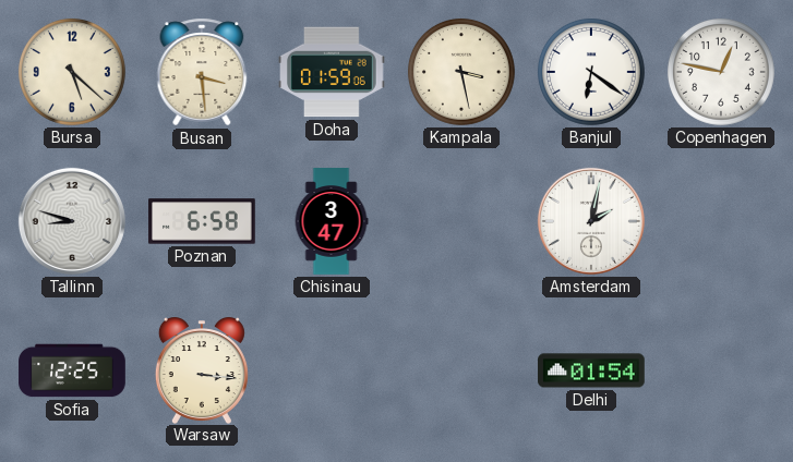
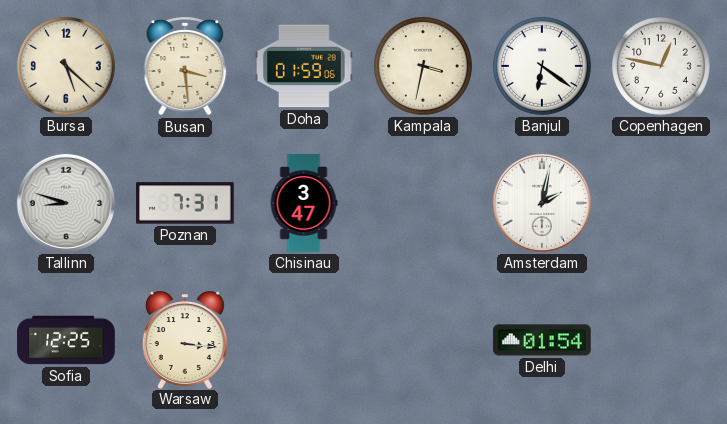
Kampala: 3:28 -> 3:32
Poznan: 6:58 -> 7:31
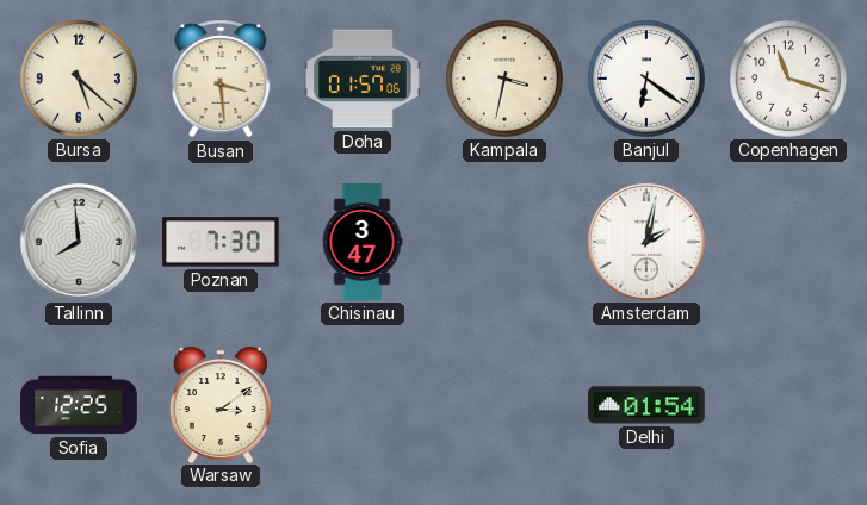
Doha: 01:59 -> 01:57
Copenhagen: 12:47 -> 11:18
Tallinn: 8:48 -> 7:59
Poznan: 7:31 -> 7:30
Warsaw: 3:16 -> 3:09
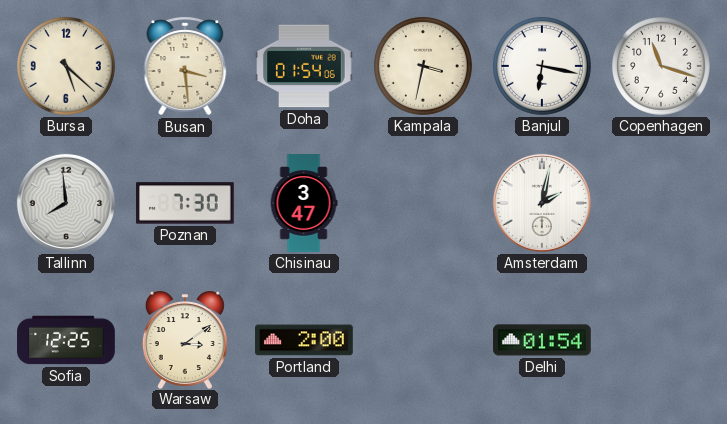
Doha: 01:57 -> 01:54
Banjul: 6:21 -> 6:17
Portland: none -> 2:00
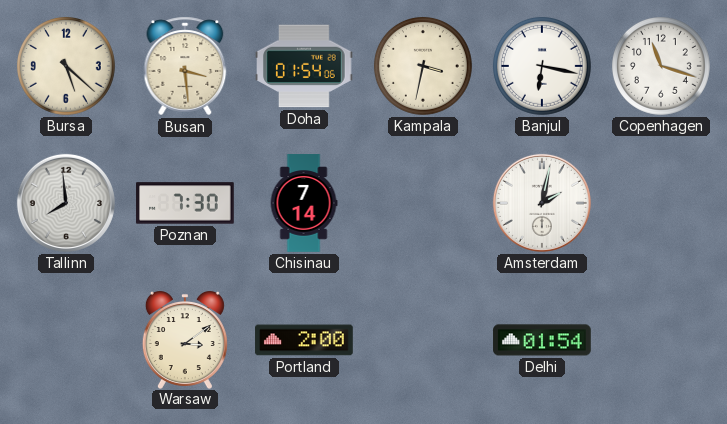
Chisinau: 3:47 -> 7:14
Sofia: 12:25 -> none
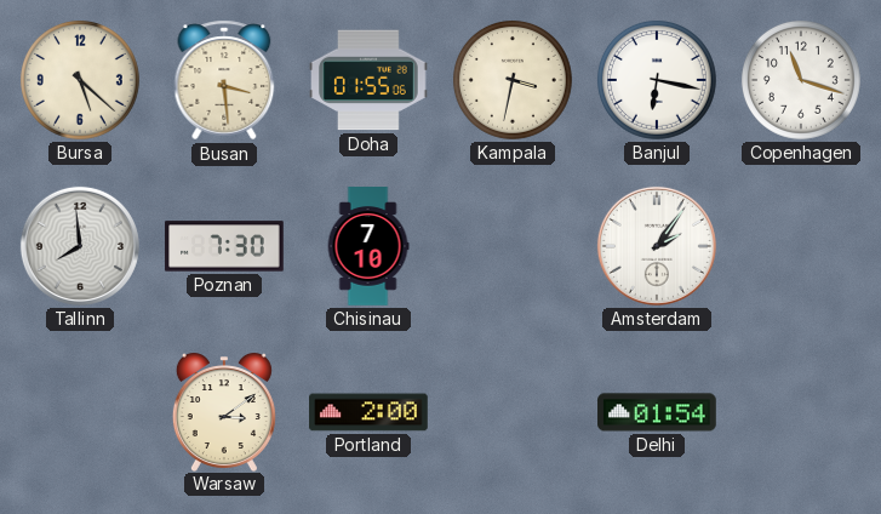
Doha: 01:54 -> 01:55
Chisinau: 7:14 -> 7:10
Amsterdam: 2:02 -> 2:06
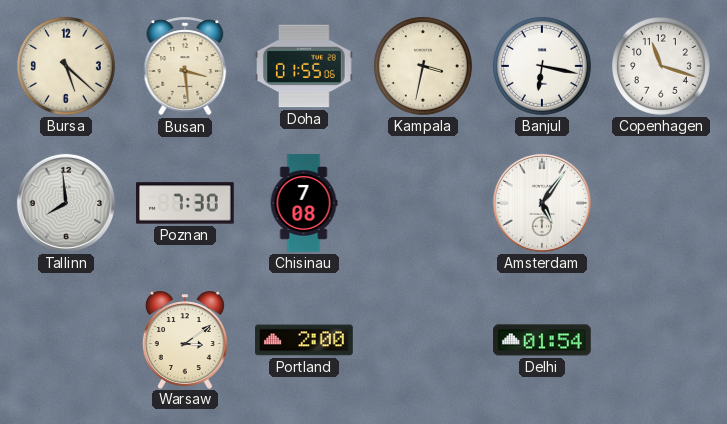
Chisinau: 7:10 -> 7:08
Amsterdam: 2:06 -> 5:06
